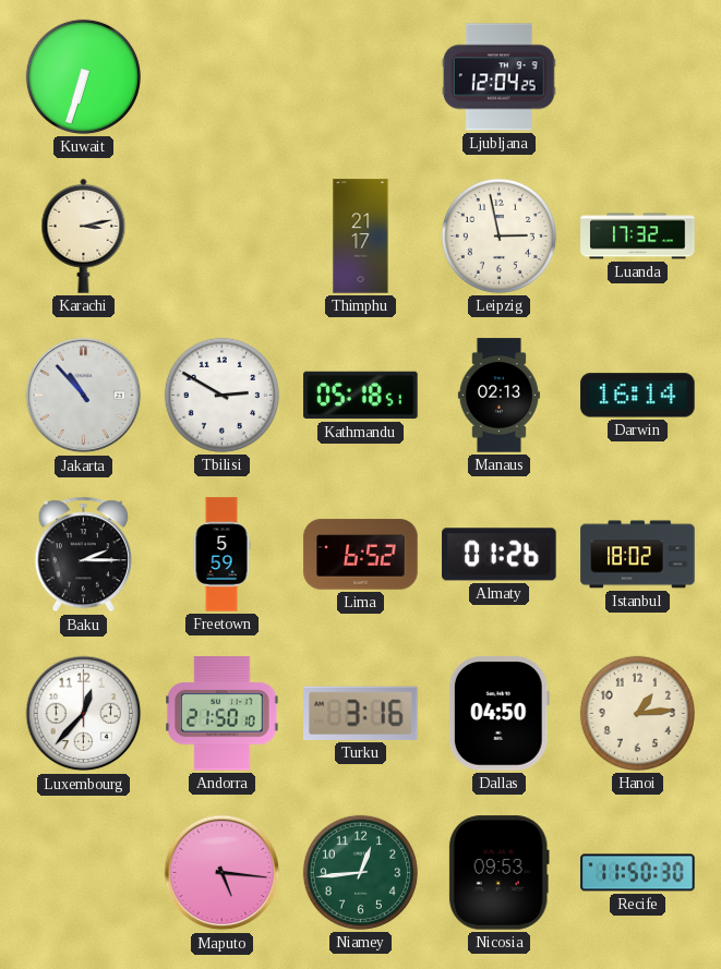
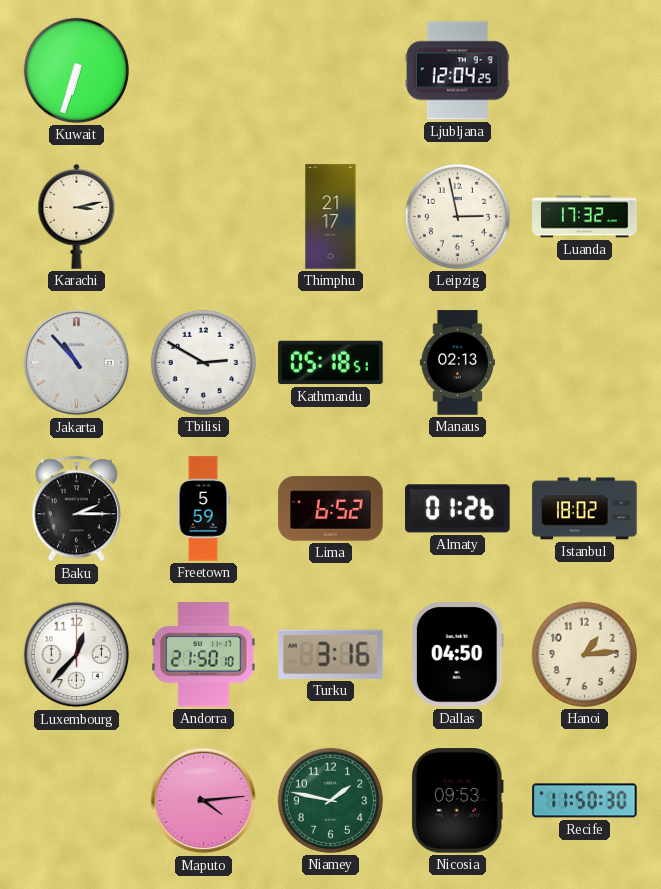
Darwin: 16:14 -> none
Maputo: 5:16 -> 4:14
Niamey: 12:44 -> 1:47
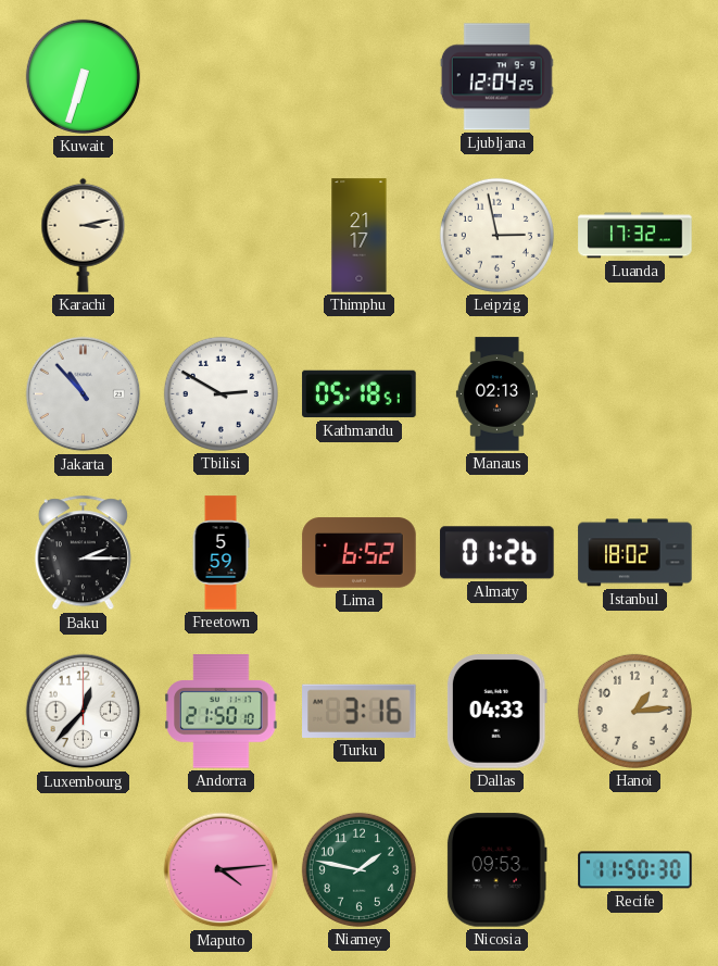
Dallas: 04:50 -> 04:33
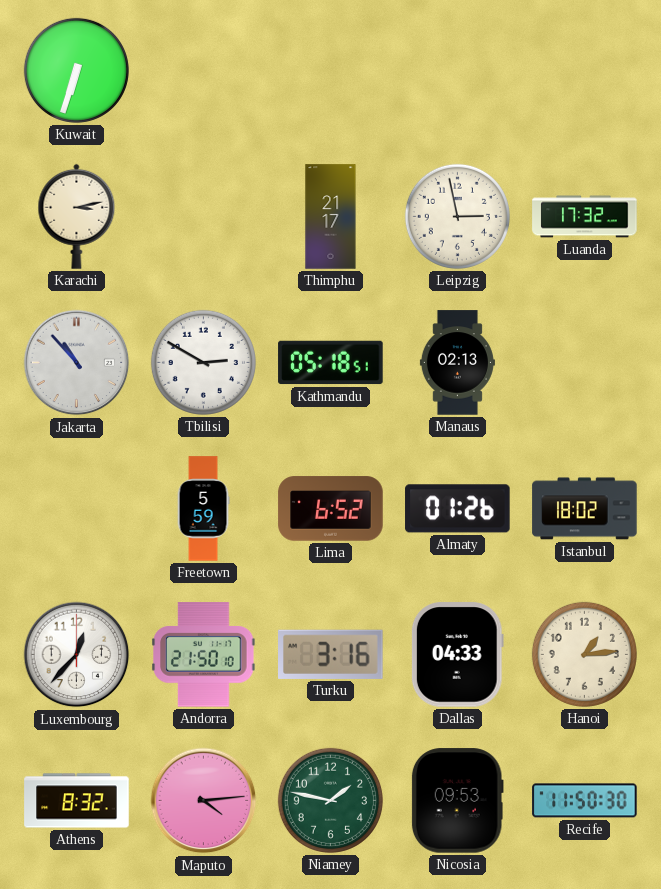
Ljubljana: 12:04 -> none
Baku: 2:15 -> none
Athens: none -> 8:32
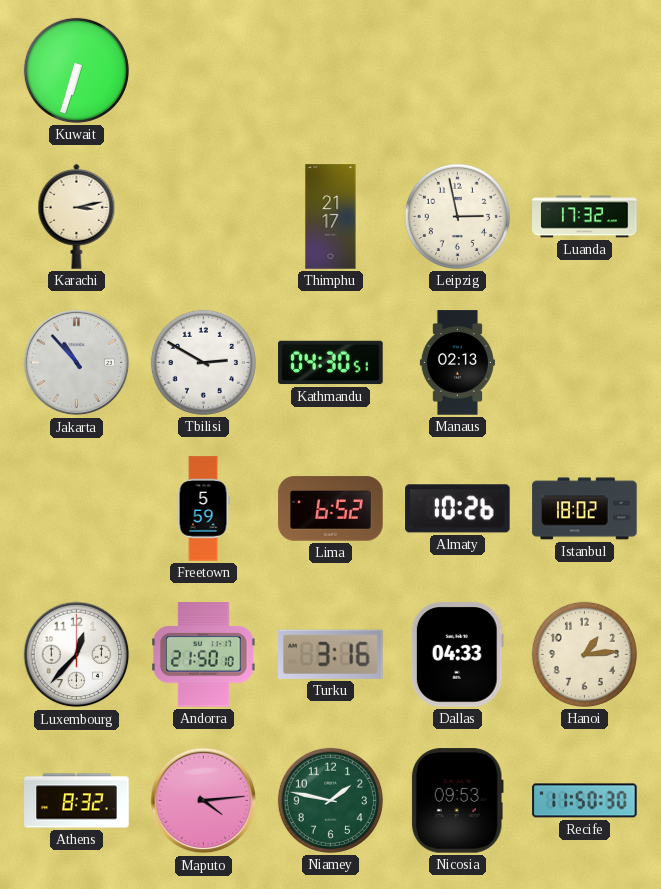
Kathmandu: 05:18 -> 04:30
Almaty: 01:26 -> 10:26
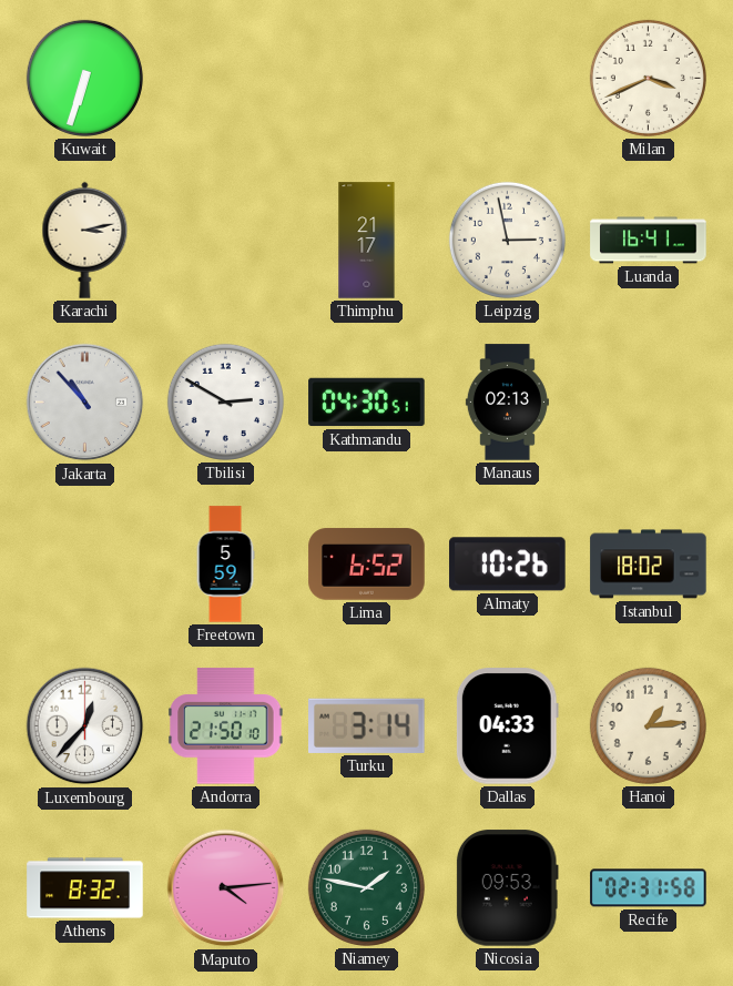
Milan: none -> 3:41
Luanda: 17:32 -> 16:41
Turku: 3:16 -> 3:14
Recife: 11:50 -> 02:31
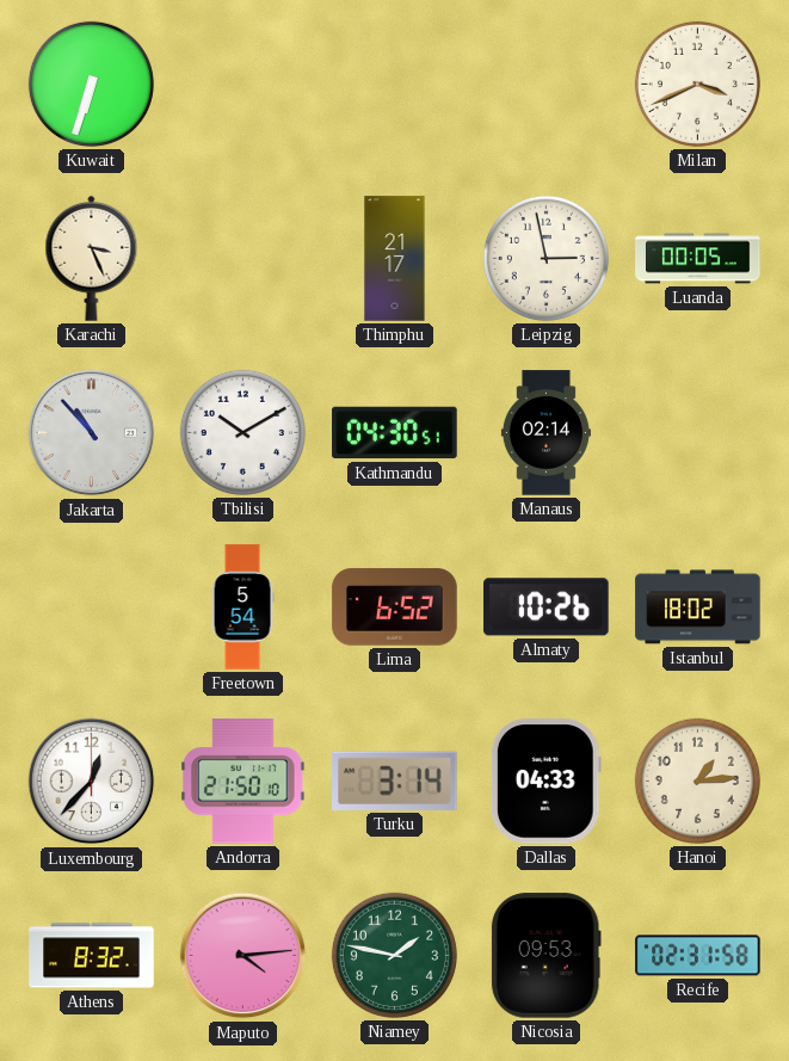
Karachi: 3:13 -> 3:26
Luanda: 16:41 -> 00:05
Tbilisi: 2:50 -> 10:10
Manaus: 02:13 -> 02:14
Freetown: 5:59 -> 5:54
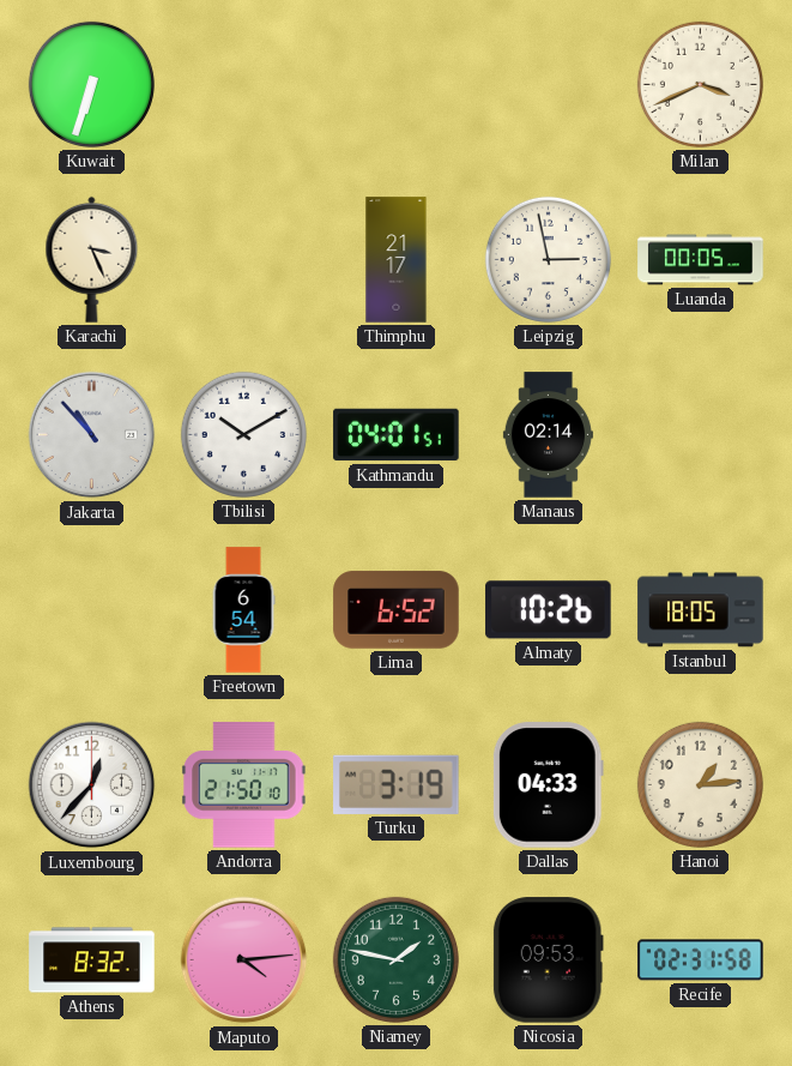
Kathmandu: 04:30 -> 04:01
Freetown: 5:54 -> 6:54
Istanbul: 18:02 -> 18:05
Turku: 3:14 -> 3:19
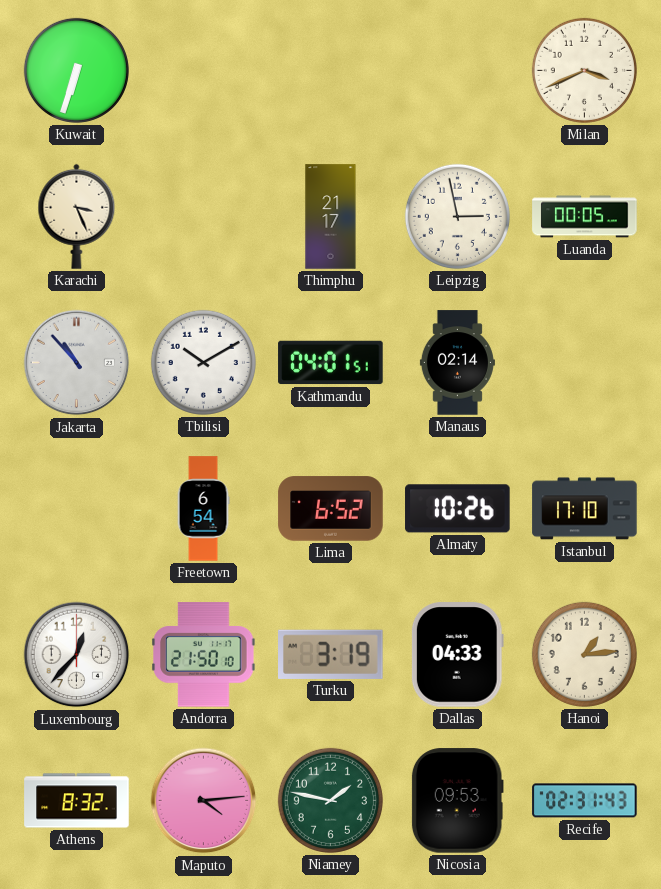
Istanbul: 18:05 -> 17:10
Recife: 02:31:58 -> 02:31:43
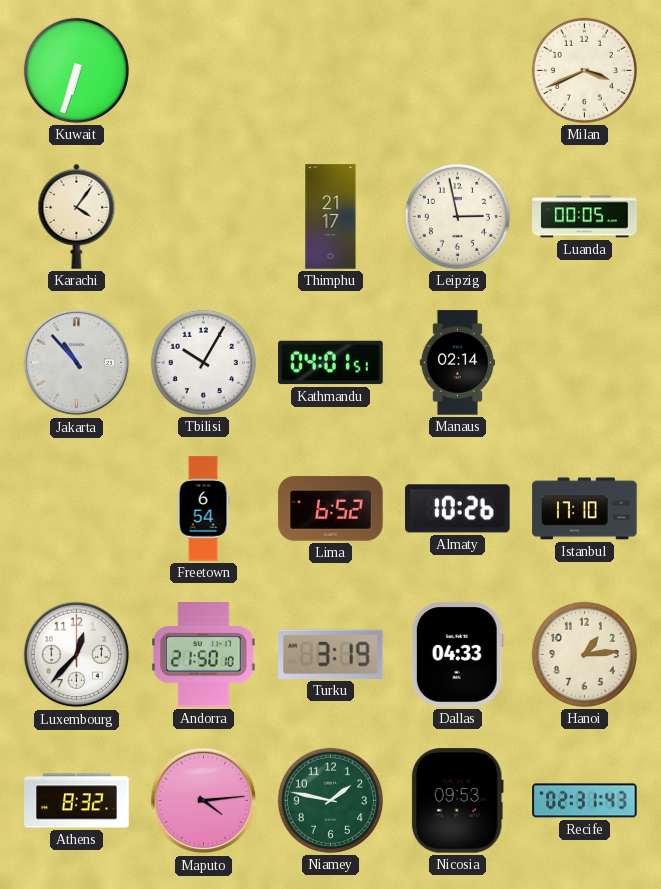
Karachi: 3:26 -> 4:06
Tbilisi: 10:10 -> 10:05
